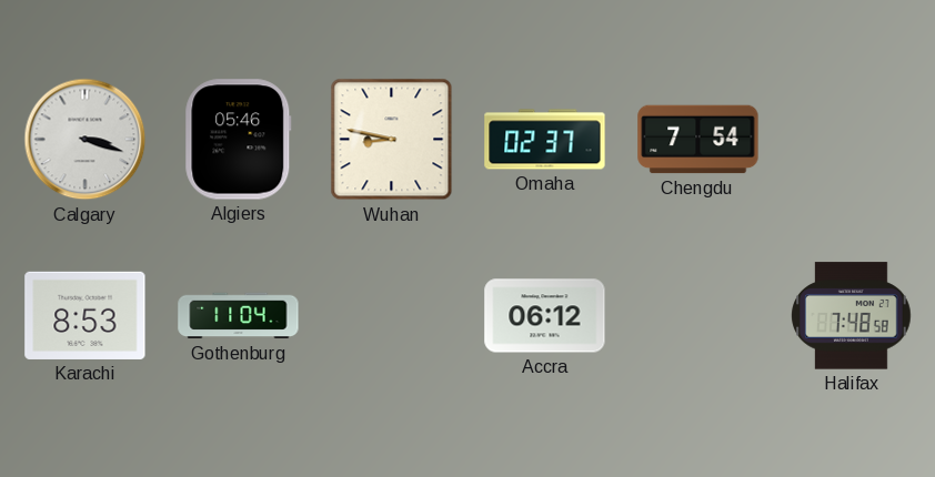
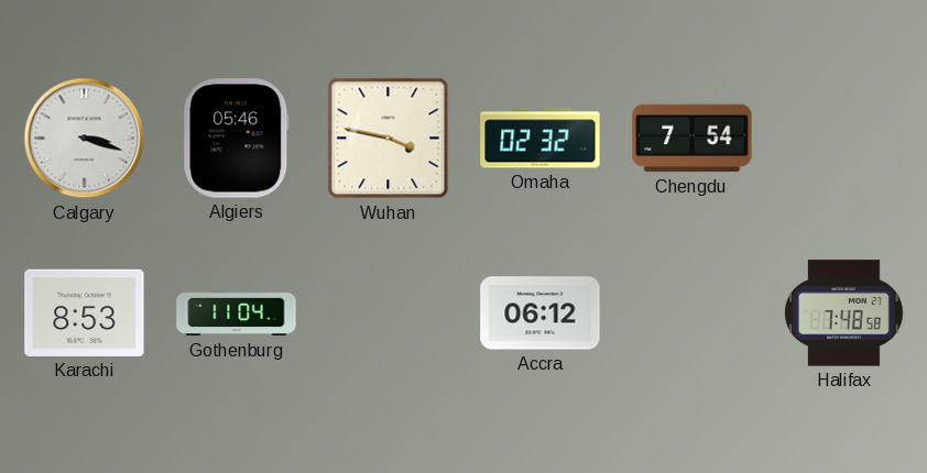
Wuhan: 8:47 -> 3:47
Omaha: 02:37 -> 02:32
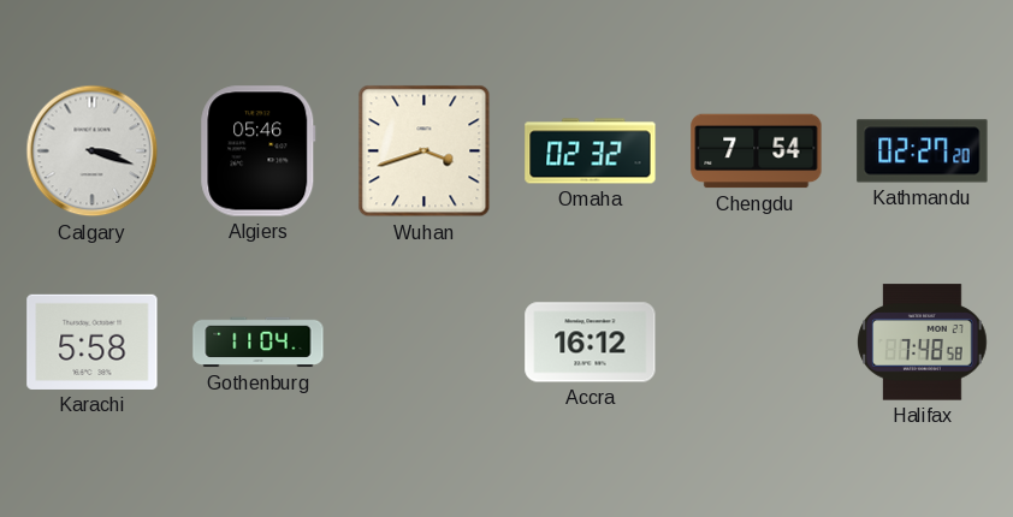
Wuhan: 3:47 -> 3:42
Kathmandu: none -> 02:27
Karachi: 8:53 -> 5:58
Accra: 06:12 -> 16:12
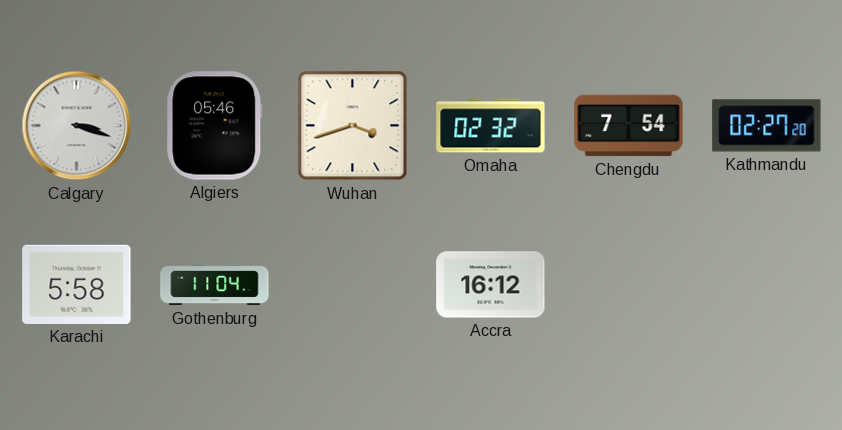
Halifax: 7:48 -> none
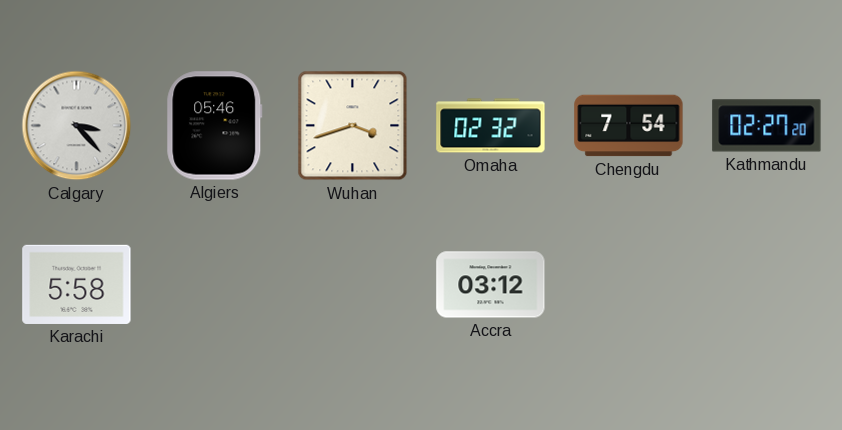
Calgary: 3:18 -> 3:23
Gothenburg: 11:04 -> none
Accra: 16:12 -> 03:12
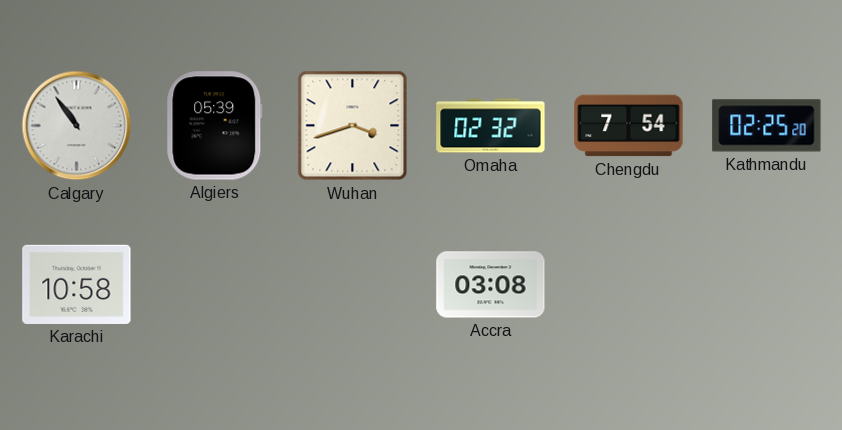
Calgary: 3:23 -> 10:54
Algiers: 05:46 -> 05:39
Kathmandu: 02:27 -> 02:25
Karachi: 5:58 -> 10:58
Accra: 03:12 -> 03:08
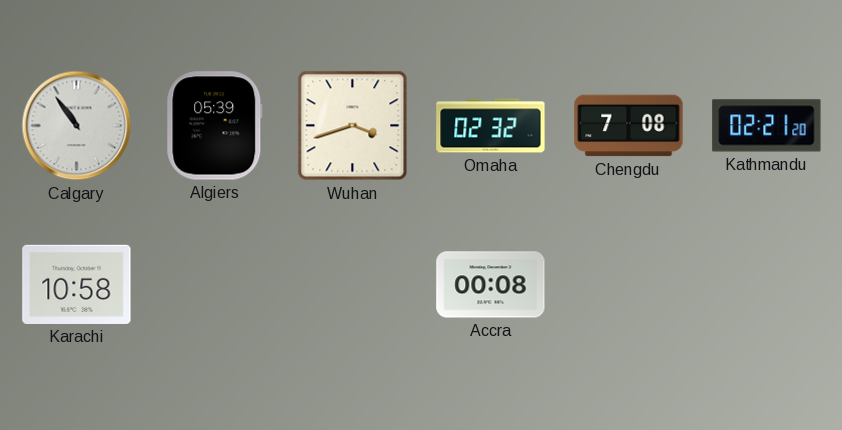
Chengdu: 7:54 -> 7:08
Kathmandu: 02:25 -> 02:21
Accra: 03:08 -> 00:08
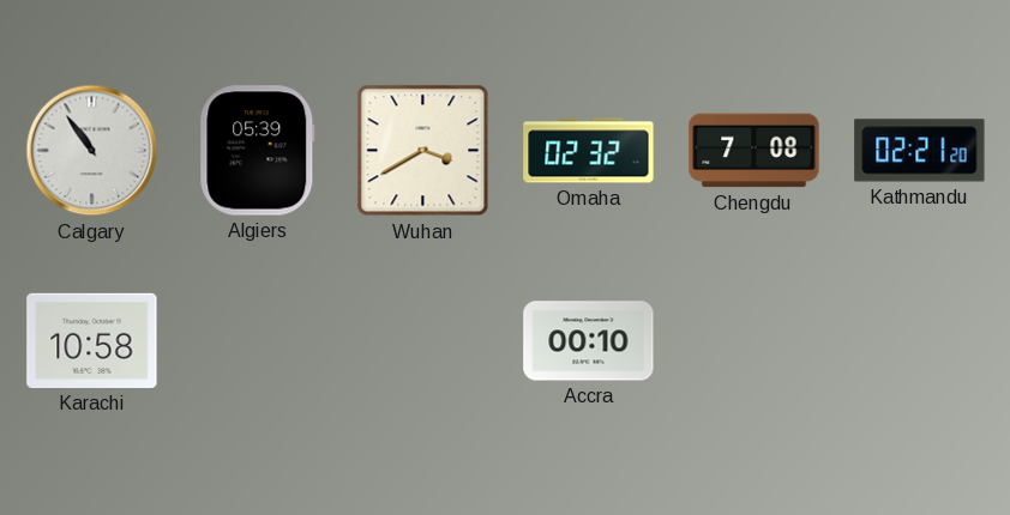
Wuhan: 3:42 -> 3:40
Accra: 00:08 -> 00:10
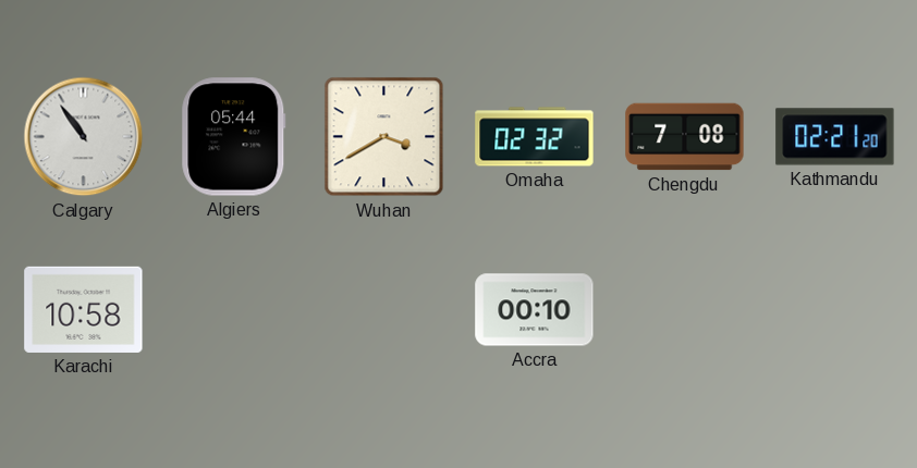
Algiers: 05:39 -> 05:44
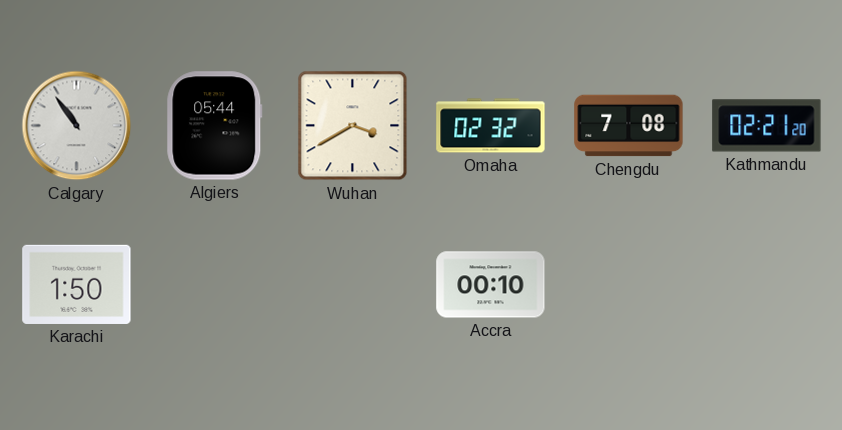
Karachi: 10:58 -> 1:50
